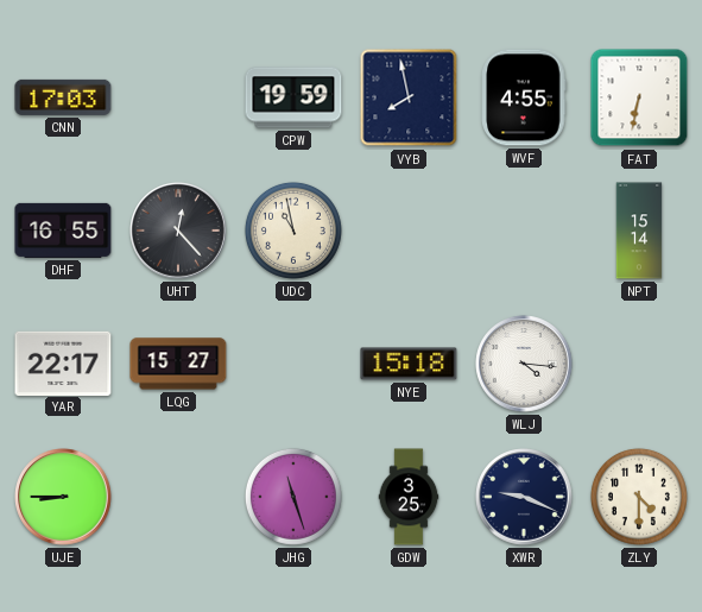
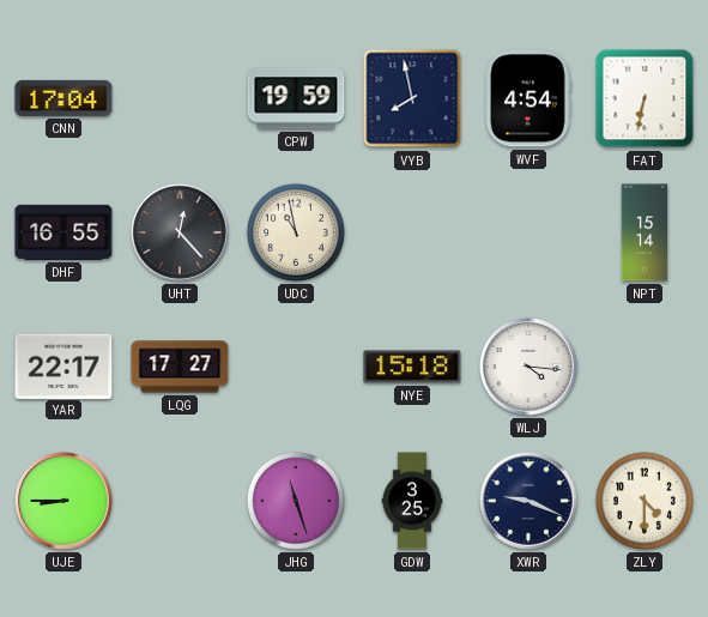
CNN: 17:03 -> 17:04
WVF: 4:55 -> 4:54
LQG: 15:27 -> 17:27
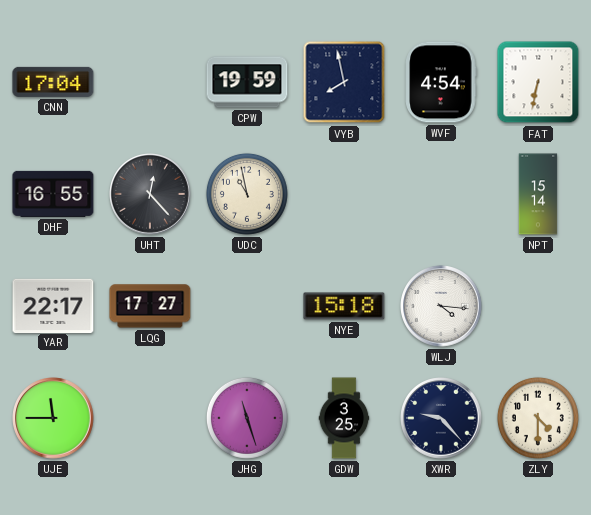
UJE: 8:45 -> 11:45
XWR: 9:19 -> 9:23
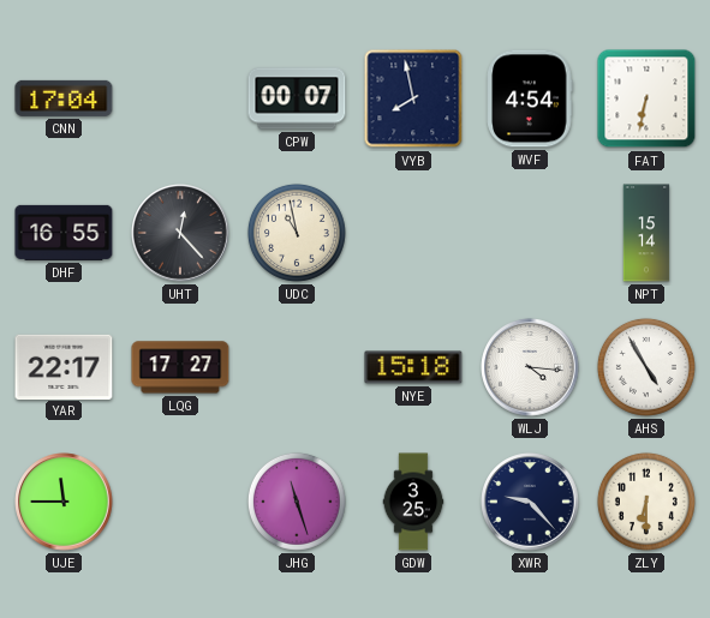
CPW: 19:59 -> 00:07
AHS: none -> 4:55
ZLY: 4:30 -> 6:30
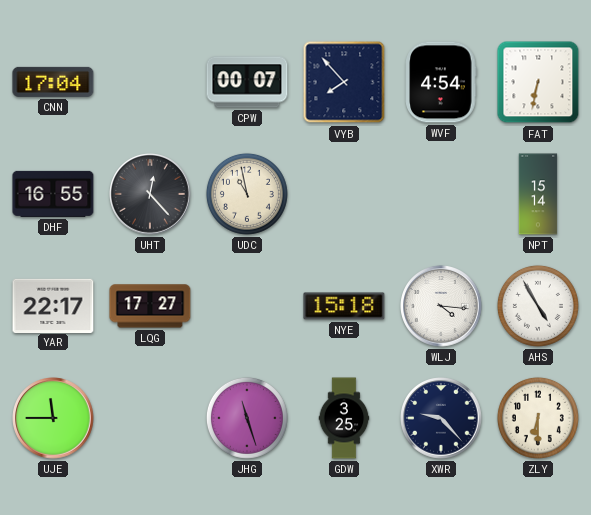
VYB: 7:58 -> 7:53
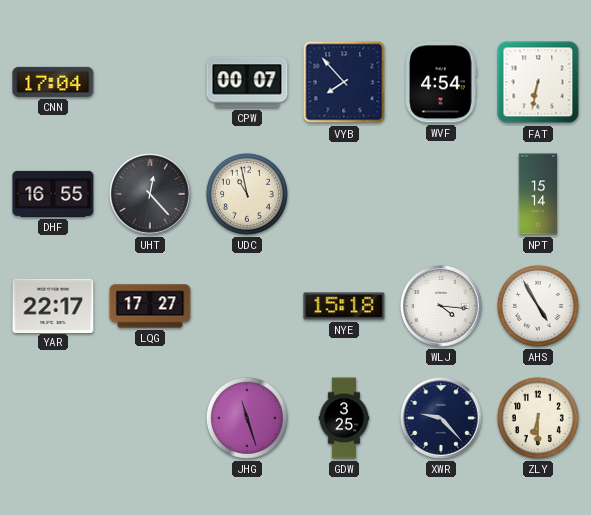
UJE: 11:45 -> none
